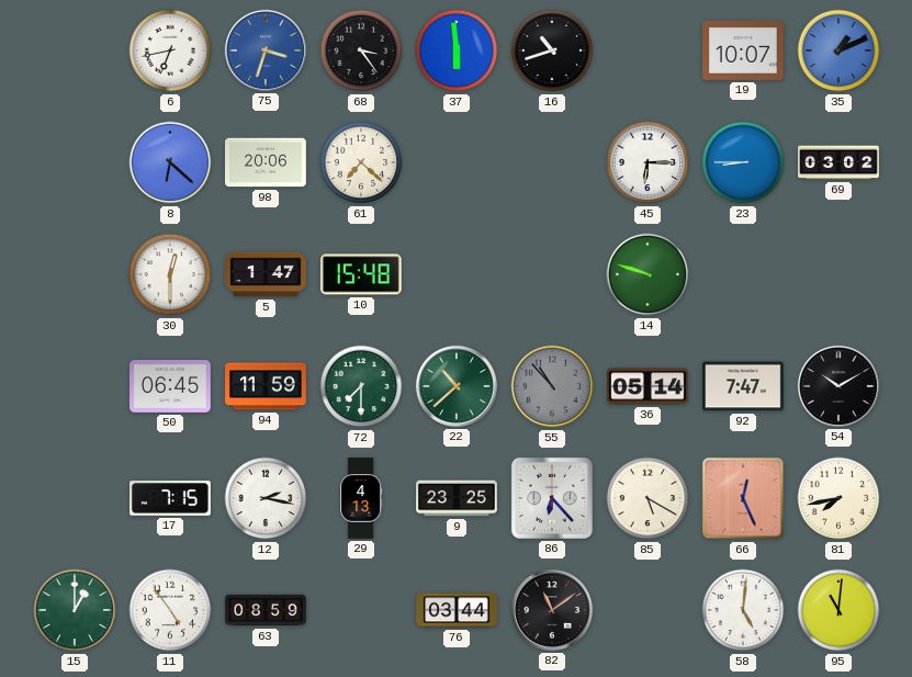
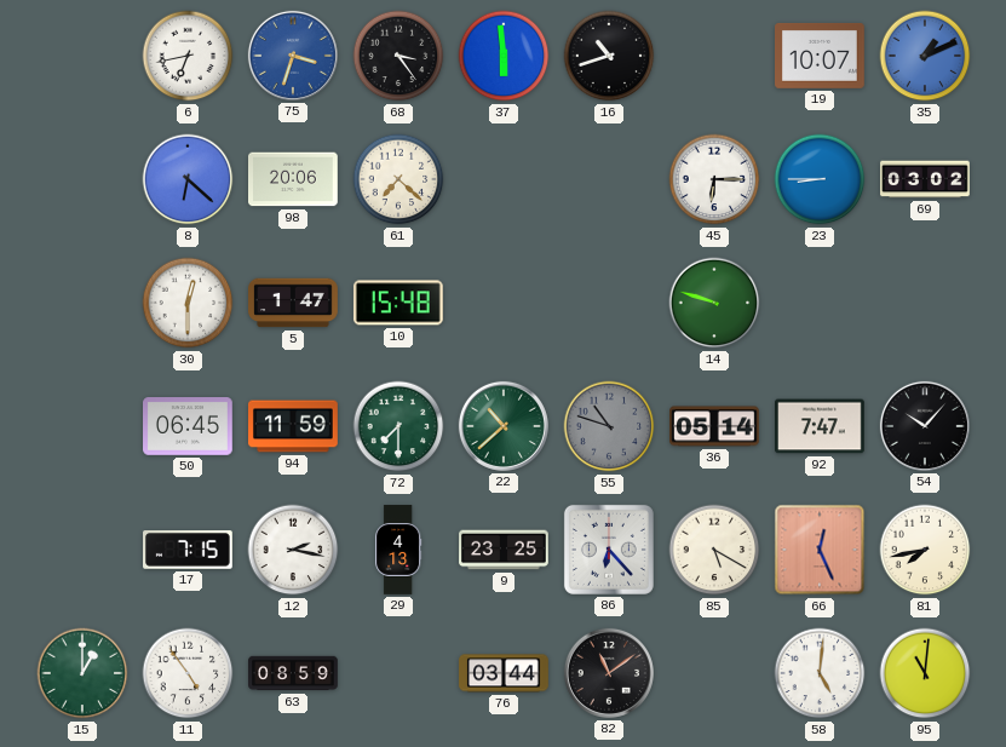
55: 10:53 -> 10:48
54: 10:10 -> 10:07
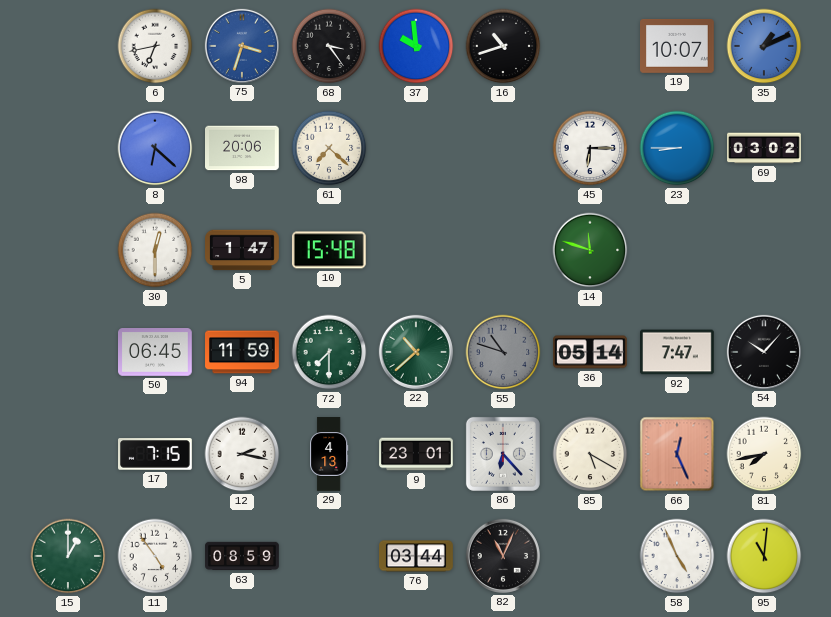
37: 5:59 -> 9:59
14: 9:48 -> 11:48
9: 23:25 -> 23:01
82: 11:09 -> 11:04
58: 5:01 -> 4:56
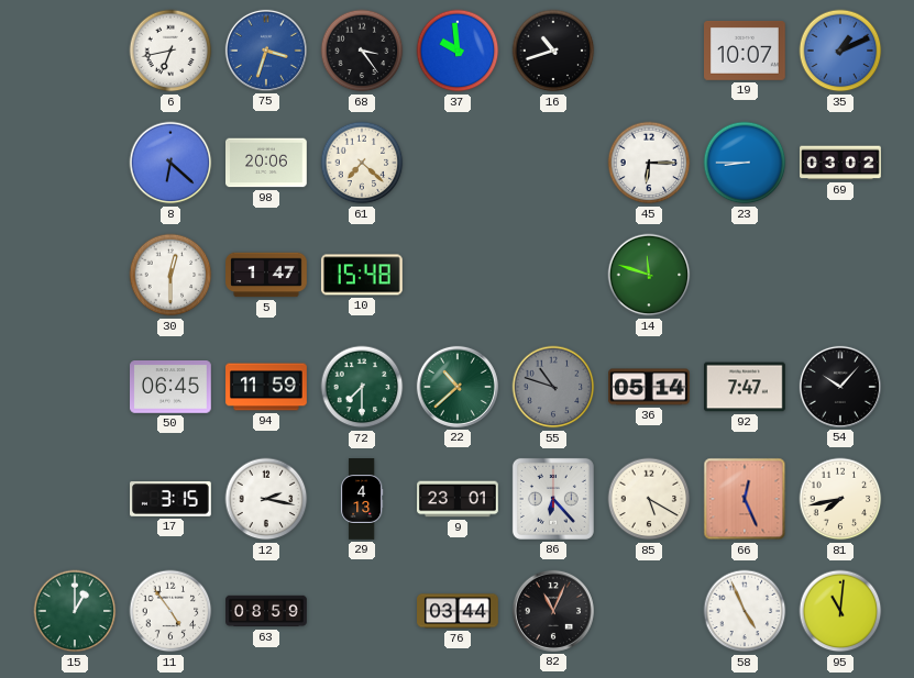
17: 7:15 -> 3:15
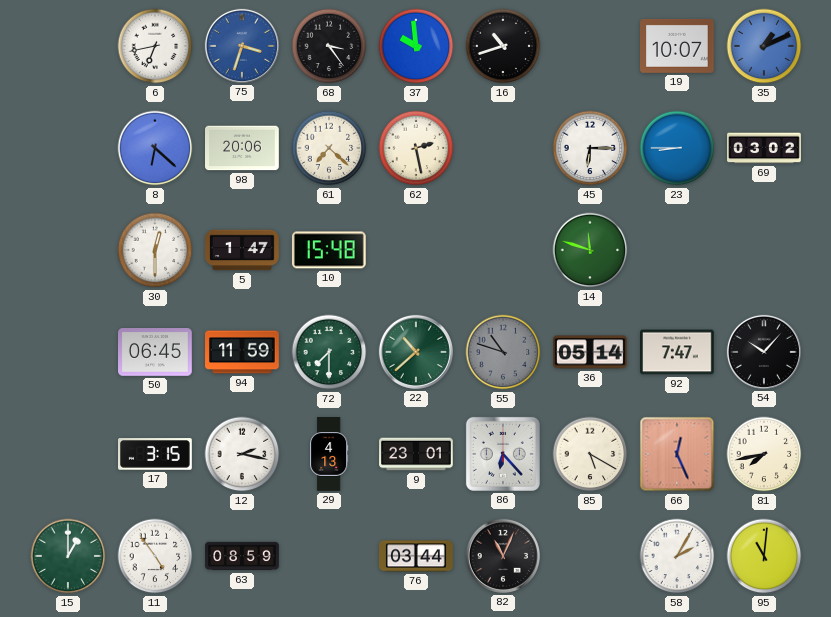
62: none -> 2:28
58: 4:56 -> 2:05
